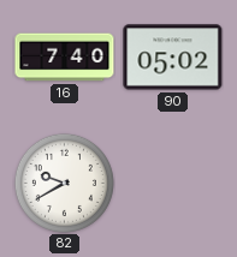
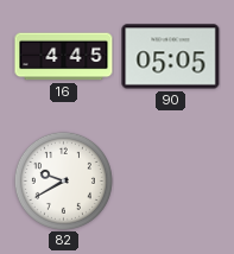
16: 7:40 -> 4:45
90: 05:02 -> 05:05
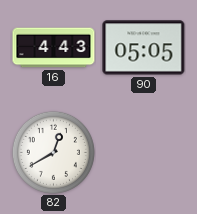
16: 4:45 -> 4:43
82: 9:40 -> 12:40
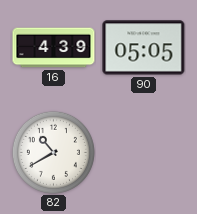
16: 4:43 -> 4:39
82: 12:40 -> 10:40
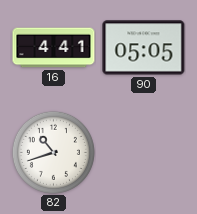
16: 4:39 -> 4:41
82: 10:40 -> 10:42
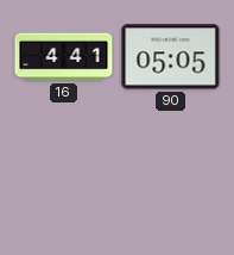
82: 10:42 -> none
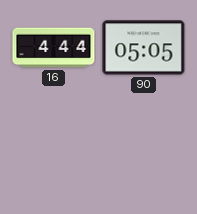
16: 4:41 -> 4:44
